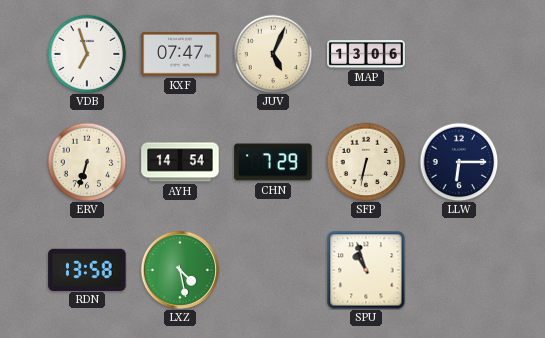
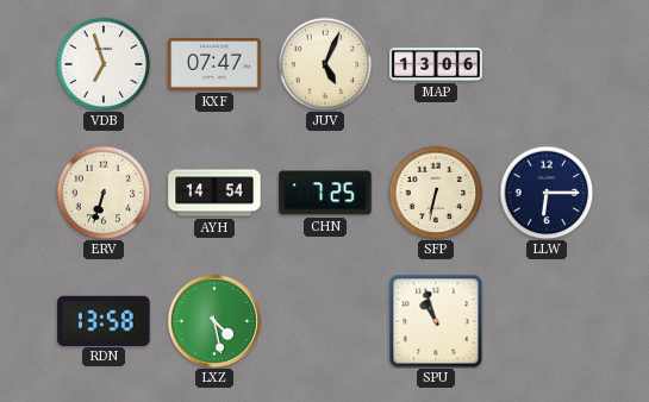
CHN: 7:29 -> 7:25
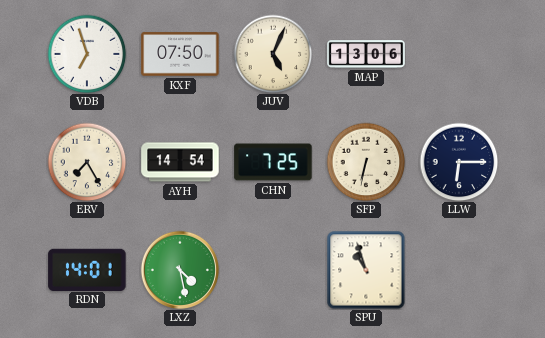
KXF: 07:47 -> 07:50
ERV: 6:33 -> 7:25
RDN: 13:58 -> 14:01
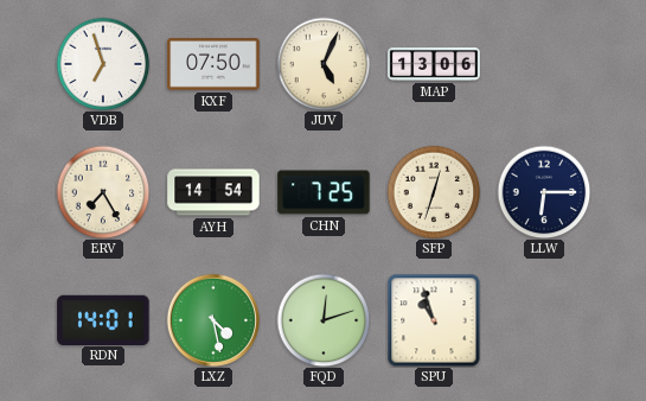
SFP: 6:32 -> 12:33
FQD: none -> 12:12
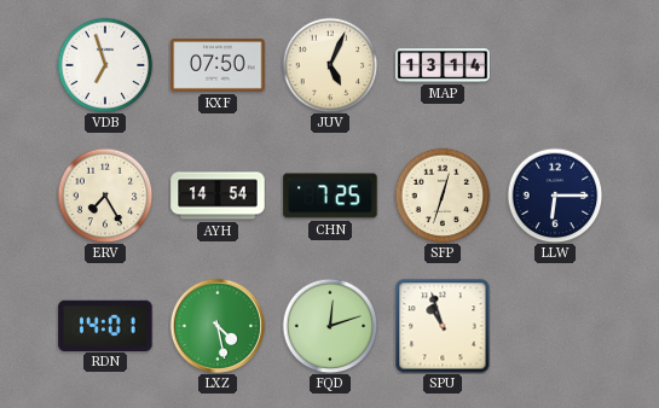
MAP: 13:06 -> 13:14
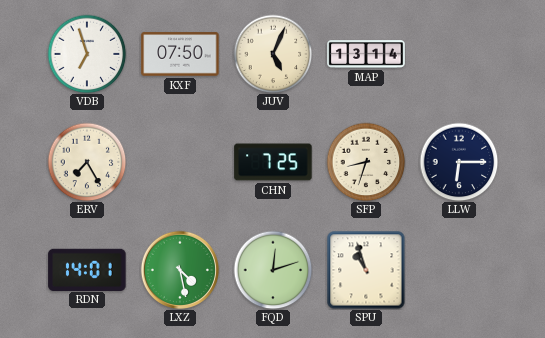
AYH: 14:54 -> none
SFP: 12:33 -> 8:33
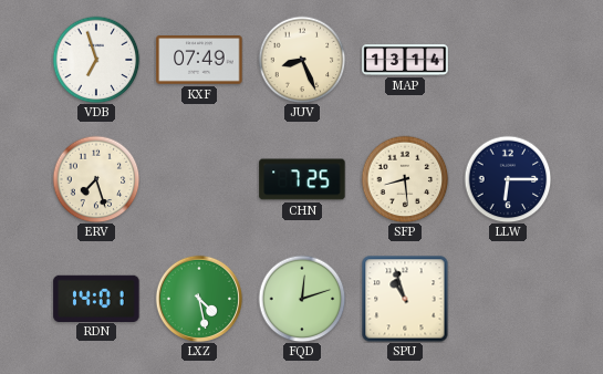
KXF: 07:50 -> 07:49
JUV: 5:04 -> 8:26
ERV: 7:25 -> 7:27
SFP: 8:33 -> 8:29
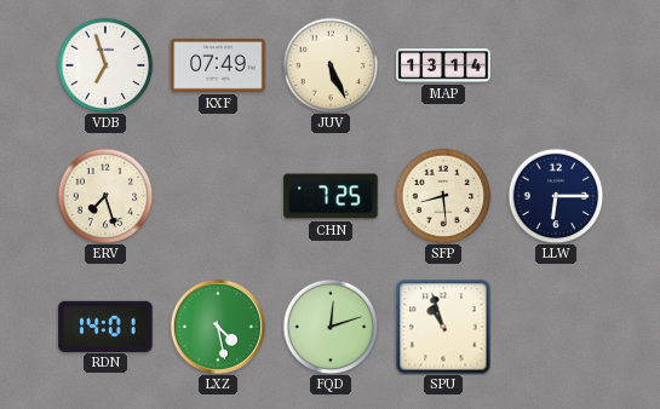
JUV: 8:26 -> 5:26
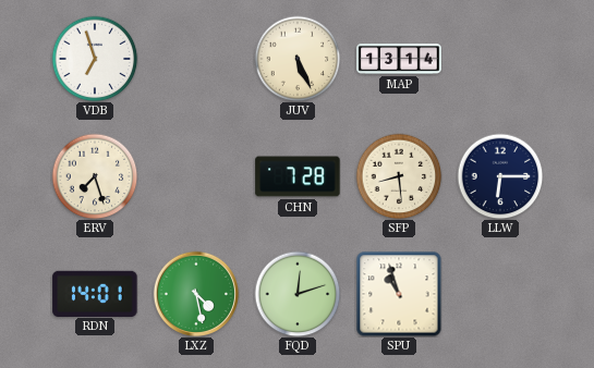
KXF: 07:49 -> none
CHN: 7:25 -> 7:28
